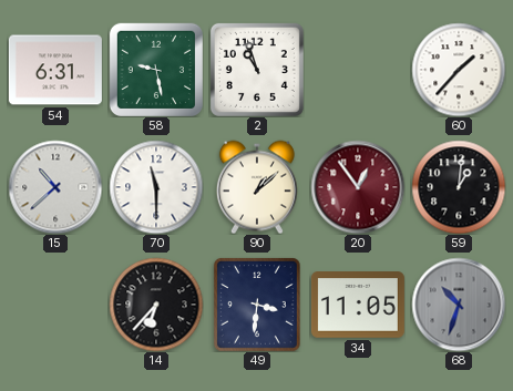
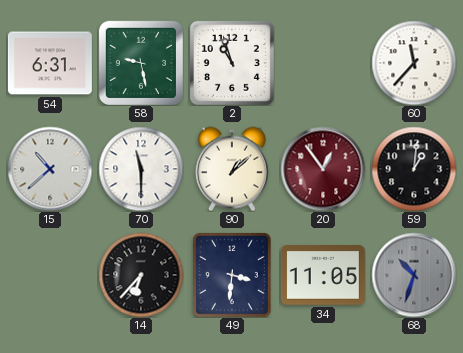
60: 1:37 -> 11:37
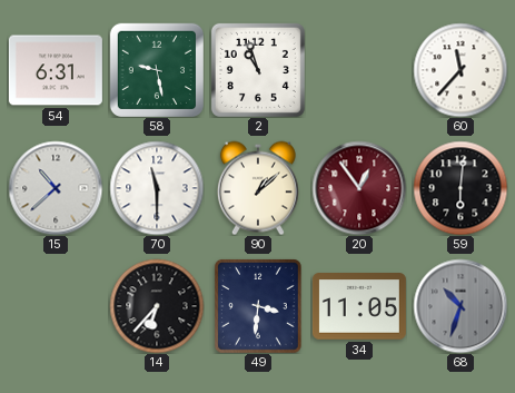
59: 1:01 -> 6:01
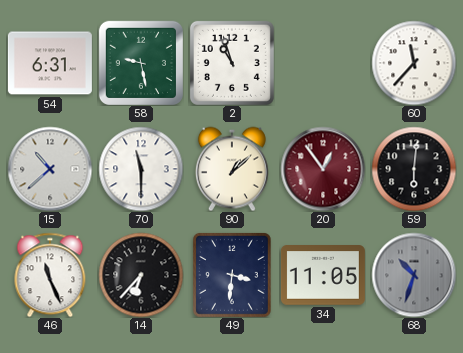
46: none -> 11:26
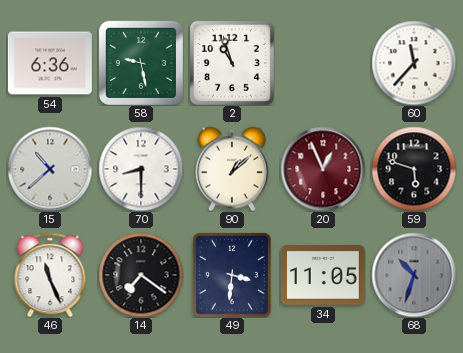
54: 6:31 -> 6:36
70: 11:30 -> 8:30
20: 12:54 -> 12:56
59: 6:01 -> 5:48
14: 6:37 -> 7:21
